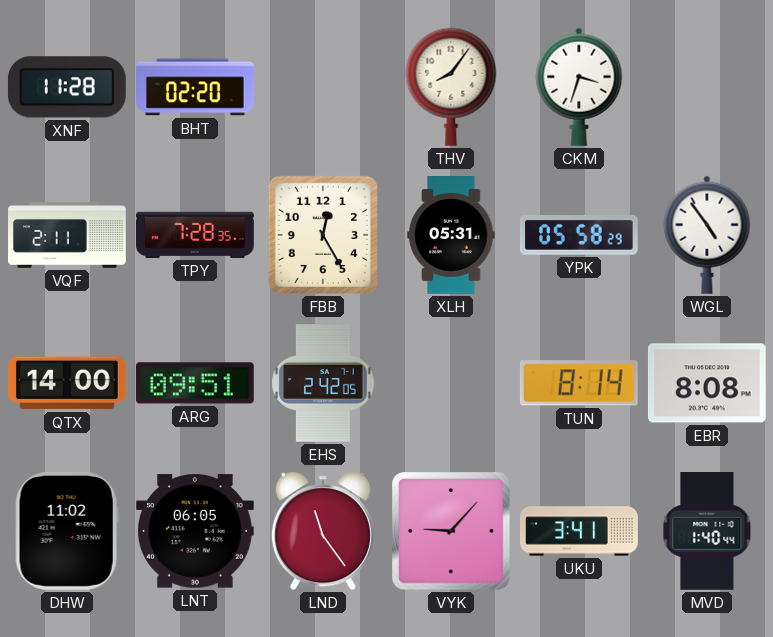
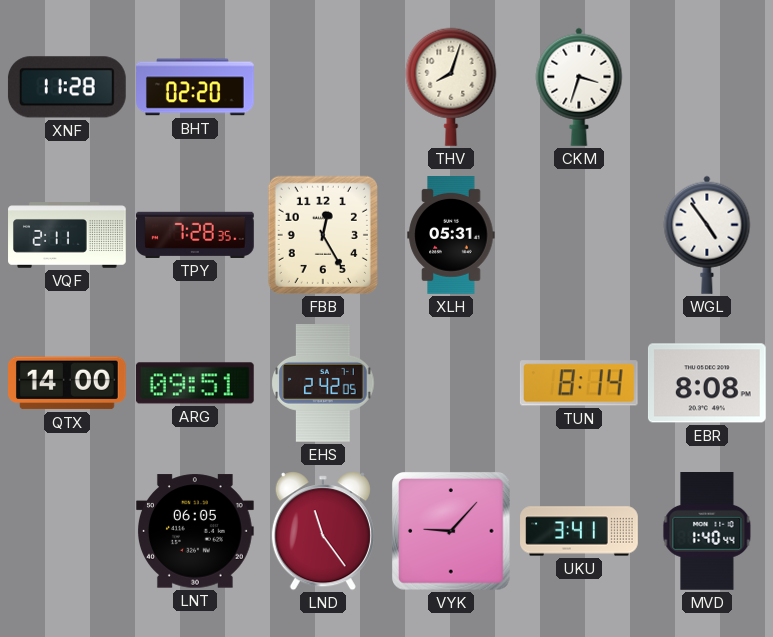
THV: 8:06 -> 8:03
YPK: 05:58 -> none
DHW: 11:02 -> none
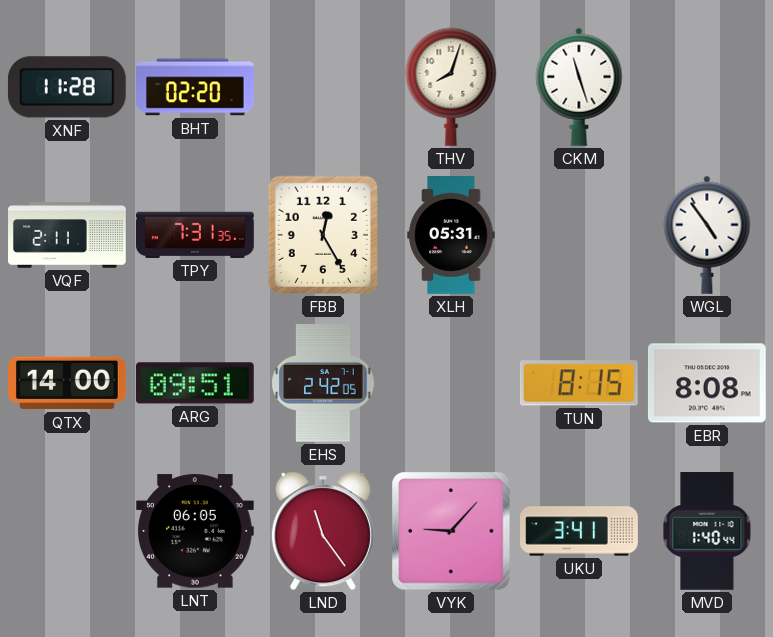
CKM: 3:33 -> 11:27
TPY: 7:28 -> 7:31
TUN: 8:14 -> 8:15
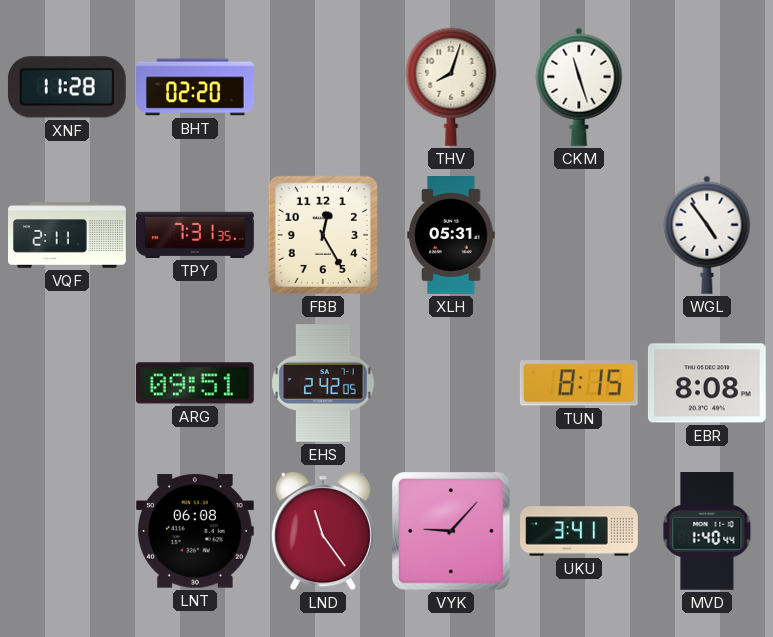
QTX: 14:00 -> none
LNT: 06:05 -> 06:08
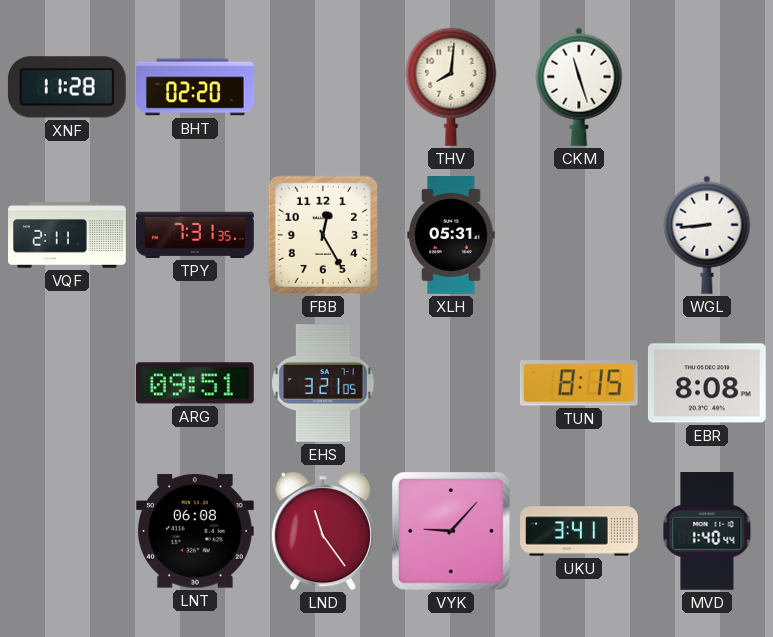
THV: 8:03 -> 8:01
WGL: 4:54 -> 8:44
EHS: 2:42 -> 3:21
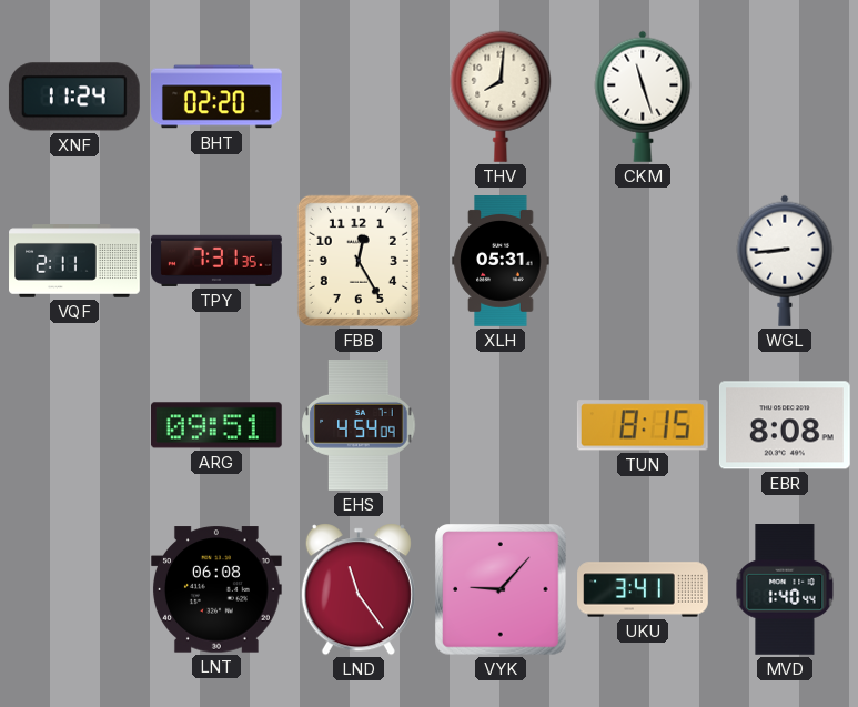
XNF: 11:28 -> 11:24
EHS: 3:21 -> 4:54
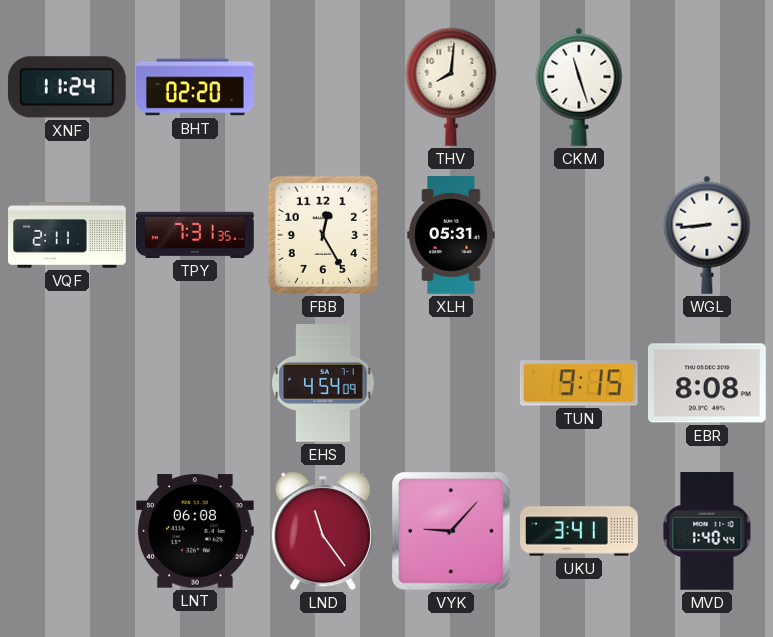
ARG: 09:51 -> none
TUN: 8:15 -> 9:15
